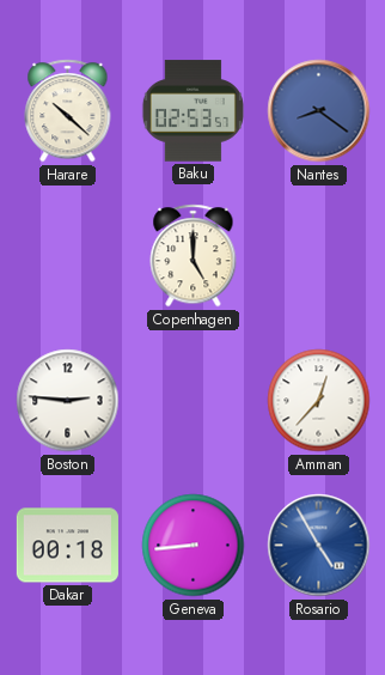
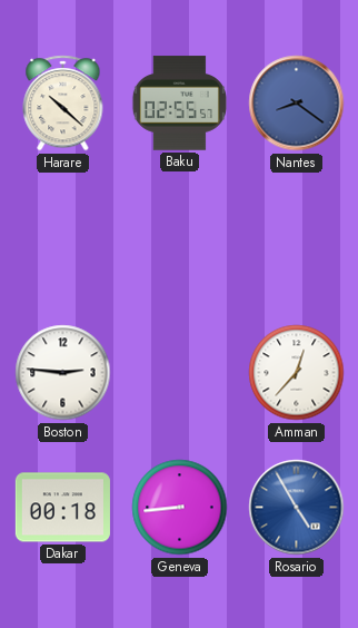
Baku: 02:53 -> 02:55
Copenhagen: 5:00 -> none
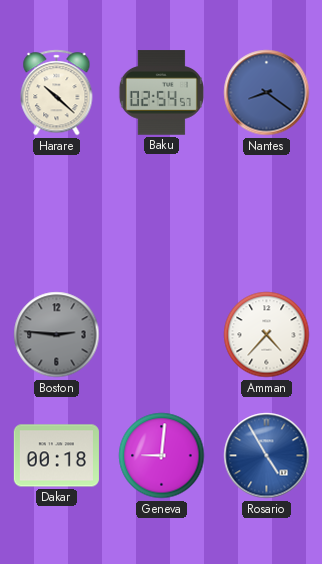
Baku: 02:55 -> 02:54
Boston dial: white -> grey
Amman: 12:37 -> 4:37
Geneva: 8:44 -> 9:01
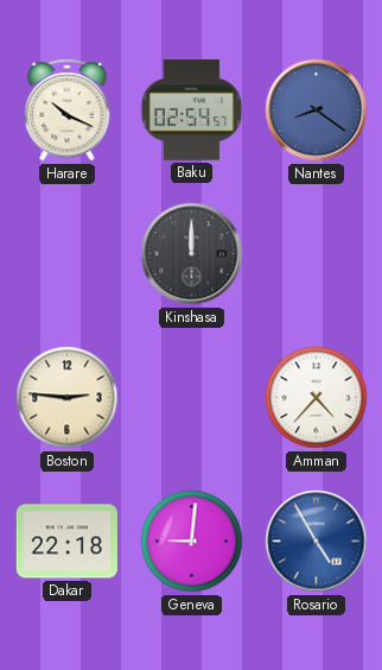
Harare: 10:22 -> 10:19
Kinshasa: none -> 12:00
Boston dial: grey -> cream
Dakar: 00:18 -> 22:18
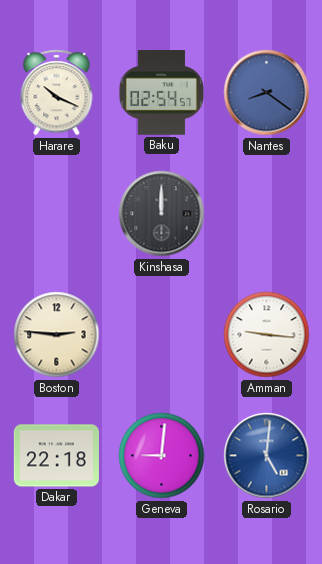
Amman: 4:37 -> 9:16
Rosario: 4:55 -> 5:01
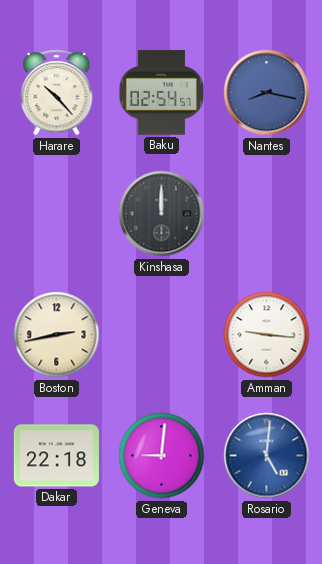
Harare: 10:19 -> 10:23
Nantes: 8:21 -> 8:17
Boston: 2:46 -> 2:43
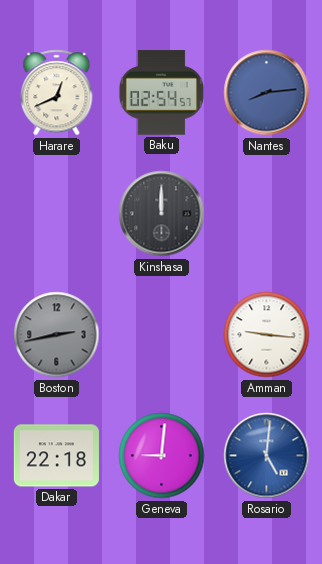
Harare: 10:23 -> 12:41
Nantes: 8:17 -> 8:14
Boston dial: cream -> grey
